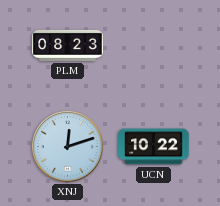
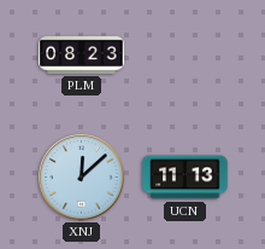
XNJ: 12:12 -> 12:08
UCN: 10:22 -> 11:13
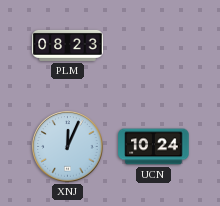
XNJ: 12:08 -> 12:04
UCN: 11:13 -> 10:24
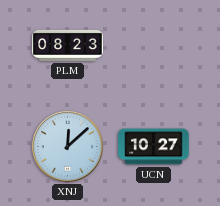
XNJ: 12:04 -> 12:08
UCN: 10:24 -> 10:27
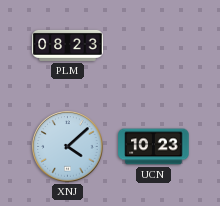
XNJ: 12:08 -> 4:08
UCN: 10:27 -> 10:23
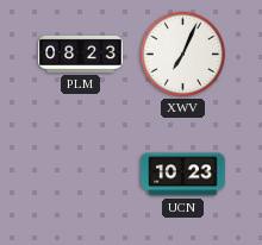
XWV: none -> 7:04
XNJ: 4:08 -> none
